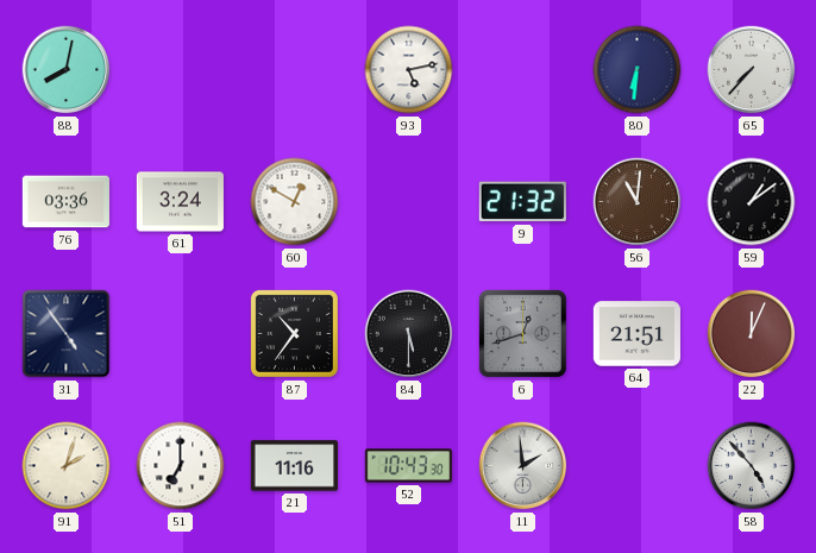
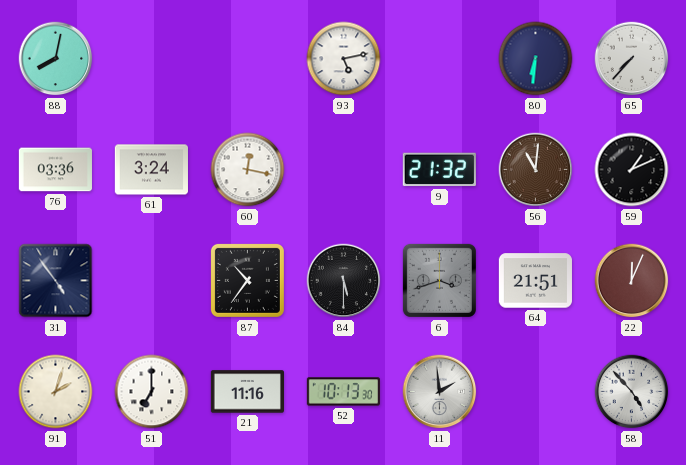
60: 12:50 -> 12:17
59: 1:09 -> 1:11
6: 12:42 -> 3:42
52: 10:43 -> 10:13
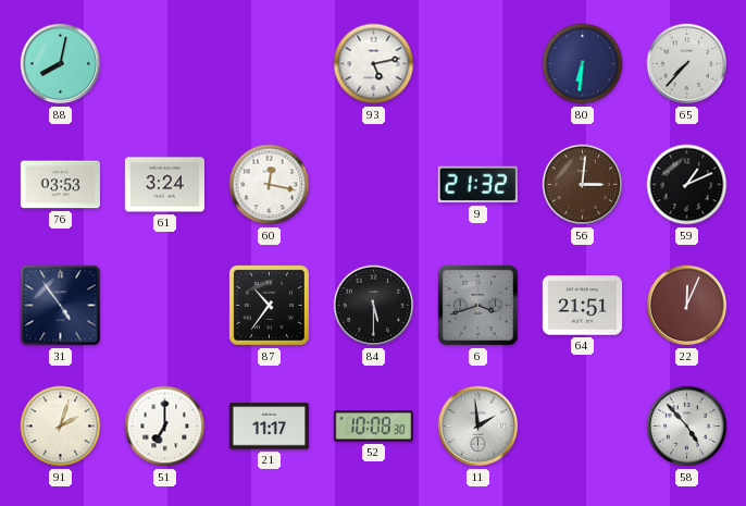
76: 03:36 -> 03:53
56: 11:01 -> 3:01
21: 11:16 -> 11:17
52: 10:13 -> 10:08
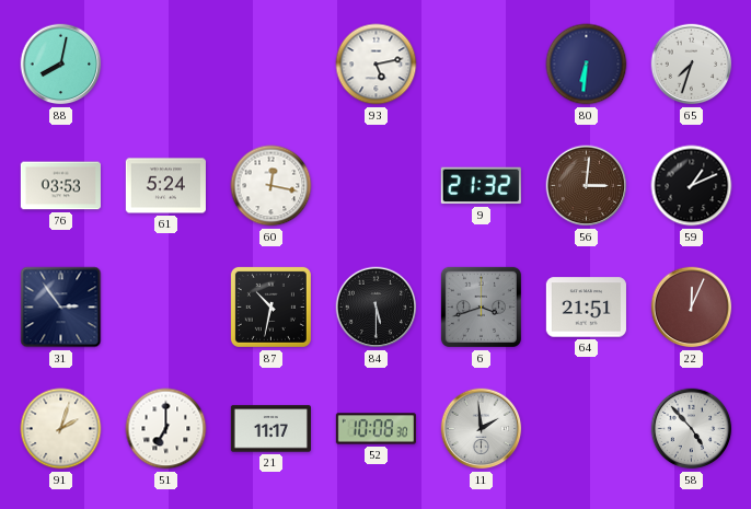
65: 7:37 -> 7:33
61: 3:24 -> 5:24
31: 4:54 -> 2:54
87: 10:36 -> 10:32
